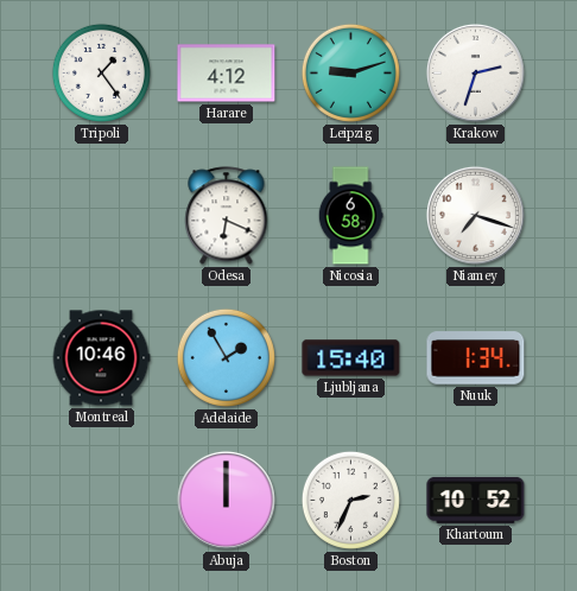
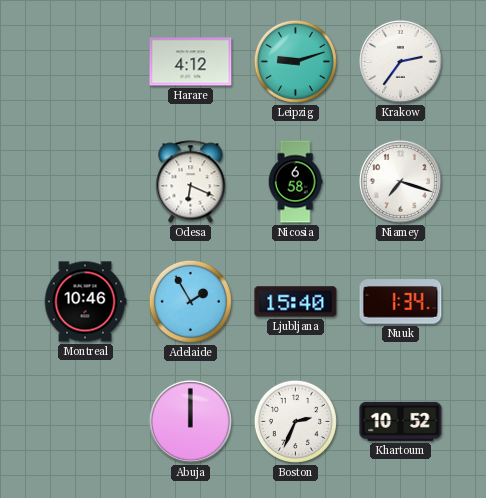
Tripoli: 1:24 -> none
Krakow: 2:33 -> 2:36
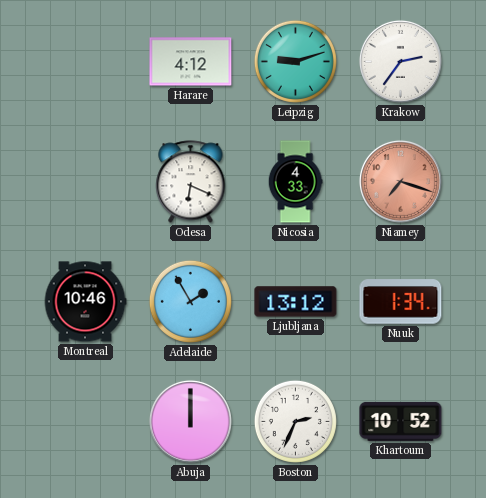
Nicosia: 6:58 -> 4:33
Niamey dial: white -> salmon
Ljubljana: 15:40 -> 13:12
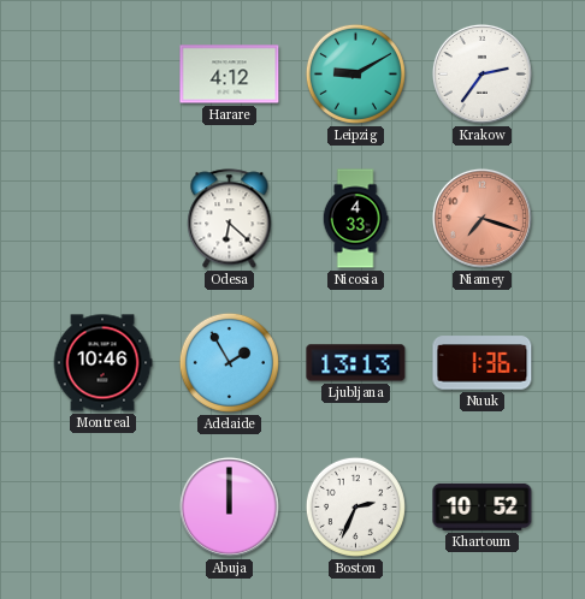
Leipzig: 9:12 -> 9:10
Odesa: 6:19 -> 6:22
Ljubljana: 13:12 -> 13:13
Nuuk: 1:34 -> 1:36
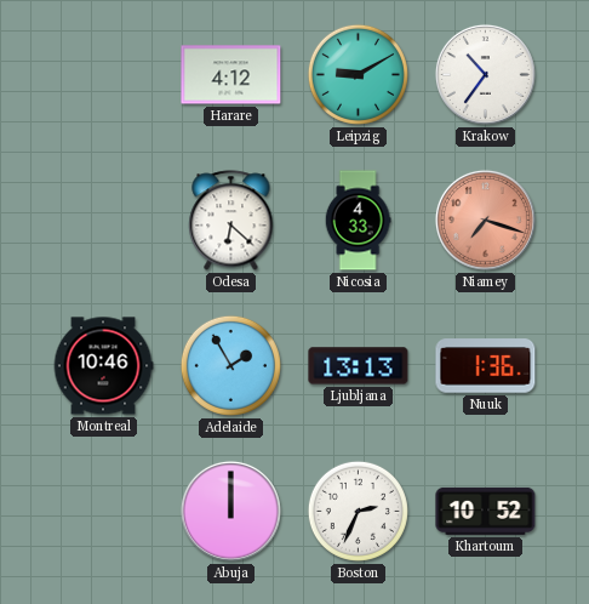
Krakow: 2:36 -> 10:36
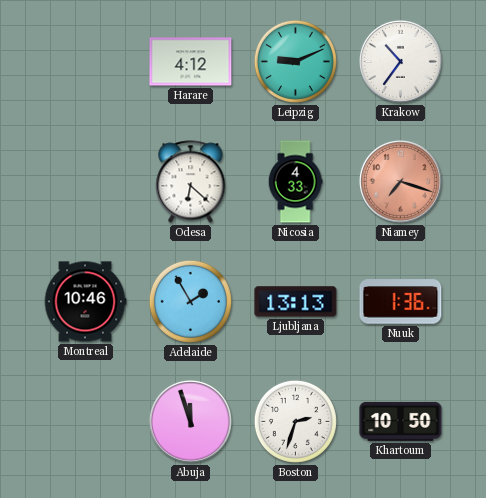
Leipzig: 9:10 -> 9:11
Abuja: 12:00 -> 11:57
Boston: 2:34 -> 2:33
Khartoum: 10:52 -> 10:50
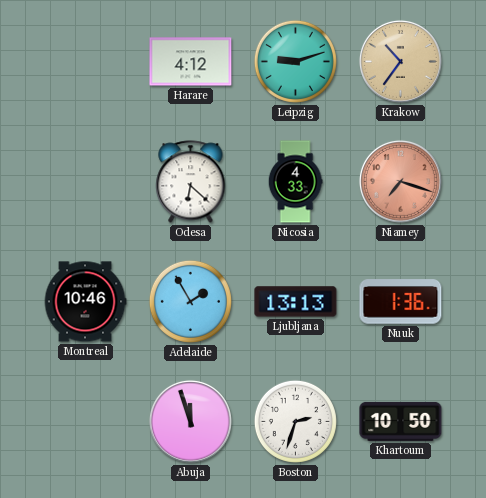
Leipzig: 9:11 -> 9:12
Krakow dial: white -> champagne
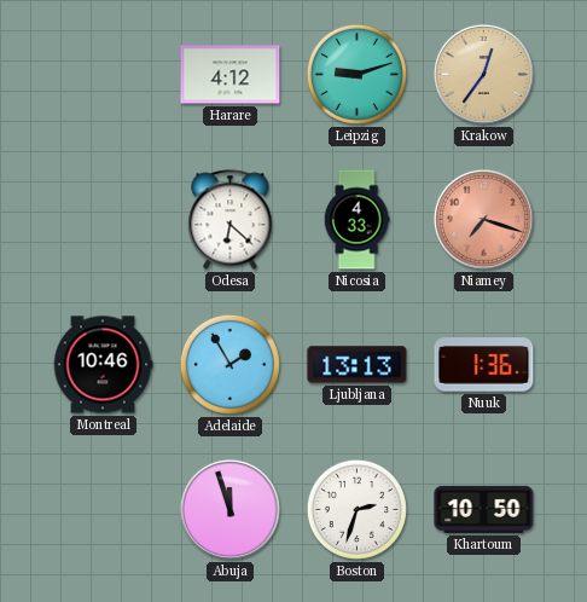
Krakow: 10:36 -> 12:36
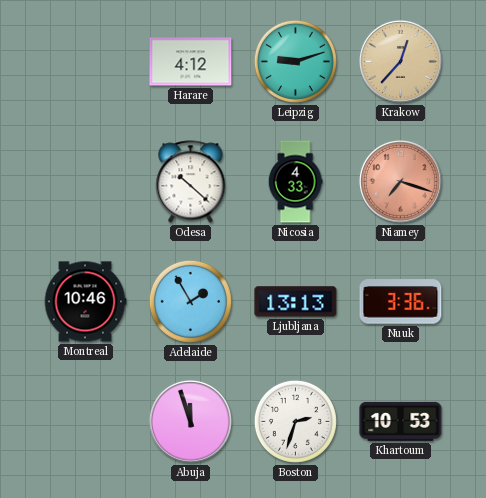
Krakow: 12:36 -> 12:37
Odesa: 6:22 -> 10:22
Nuuk: 1:36 -> 3:36
Khartoum: 10:50 -> 10:53
